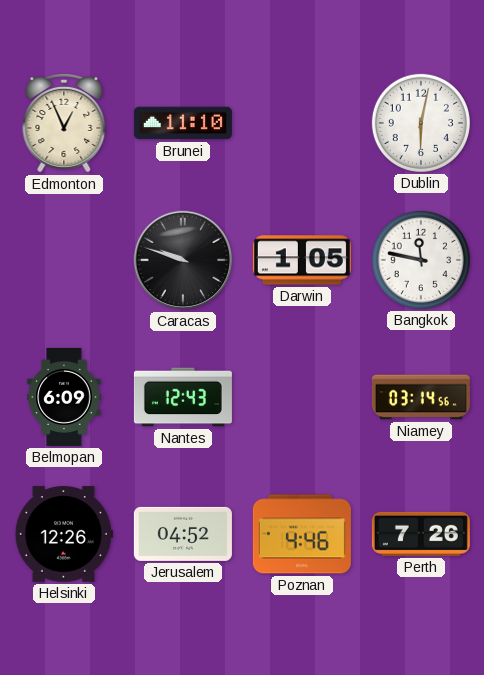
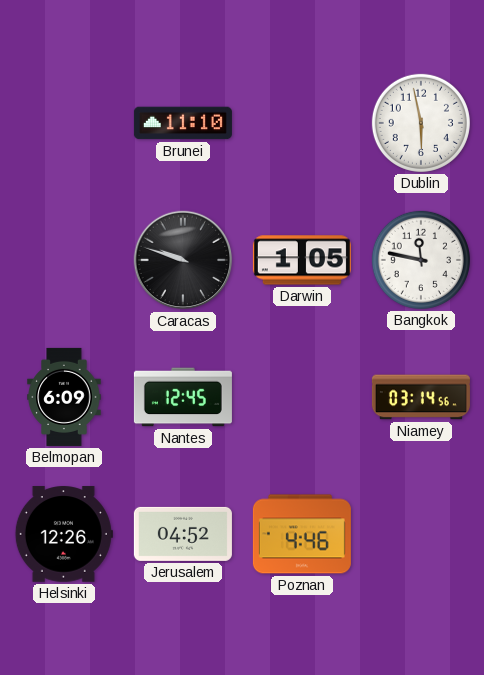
Edmonton: 12:56 -> none
Dublin: 6:02 -> 5:58
Nantes: 12:43 -> 12:45
Perth: 7:26 -> none
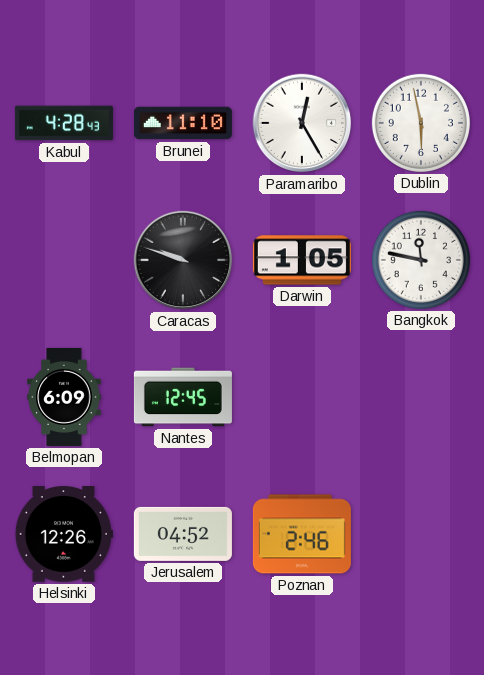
Kabul: none -> 4:28
Paramaribo: none -> 12:25
Niamey: 03:14 -> none
Poznan: 4:46 -> 2:46
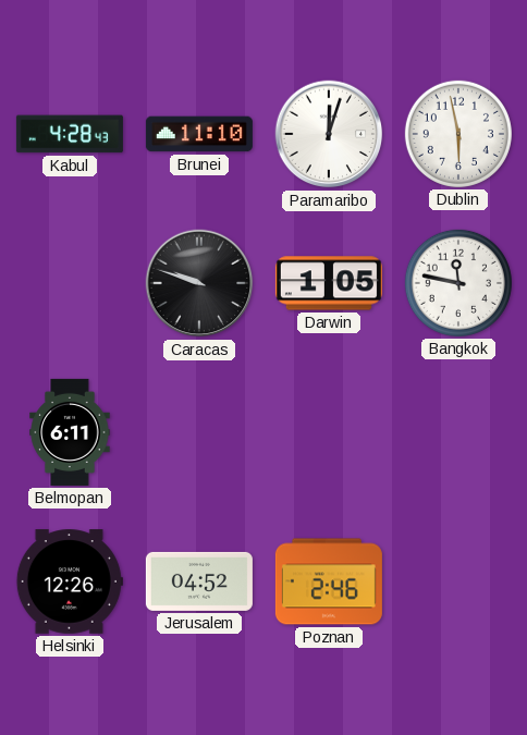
Paramaribo: 12:25 -> 12:03
Belmopan: 6:09 -> 6:11
Nantes: 12:45 -> none
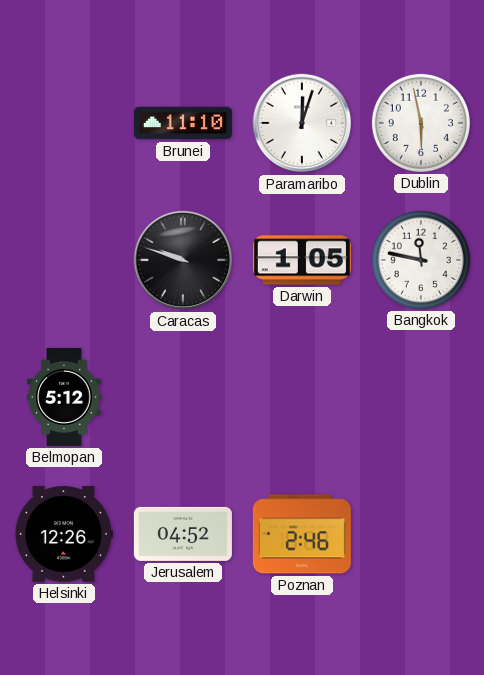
Kabul: 4:28 -> none
Belmopan: 6:11 -> 5:12
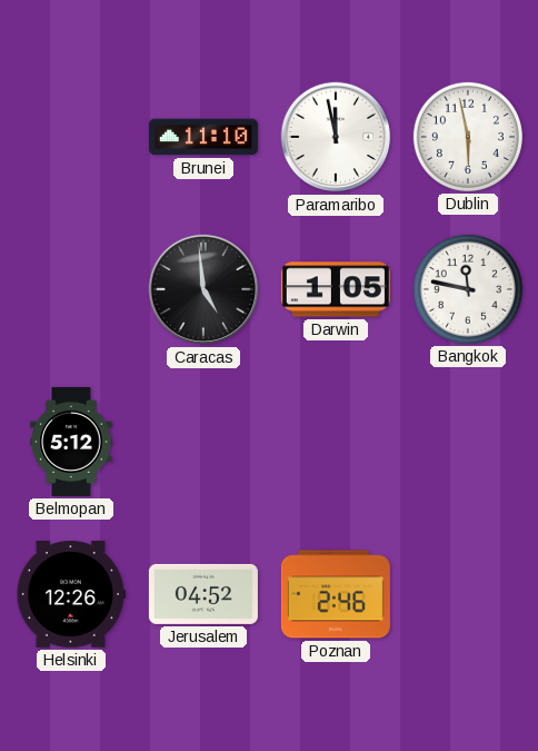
Paramaribo: 12:03 -> 11:58
Caracas: 9:48 -> 4:59
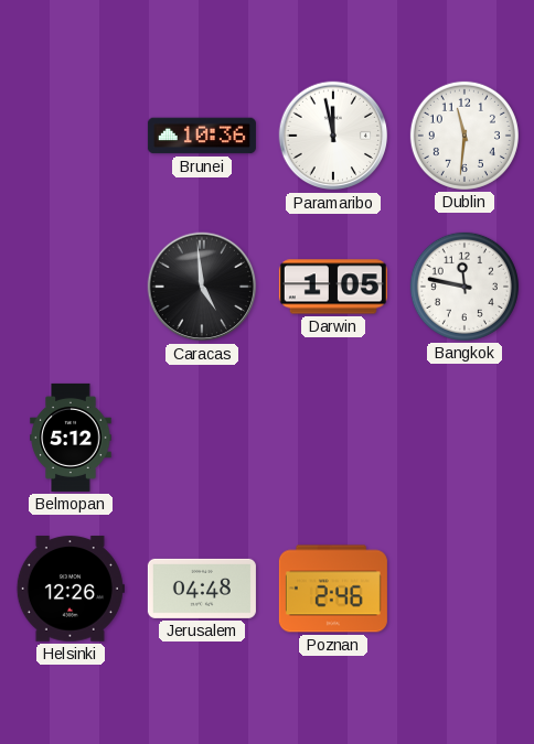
Brunei: 11:10 -> 10:36
Dublin: 5:58 -> 11:31
Jerusalem: 04:52 -> 04:48
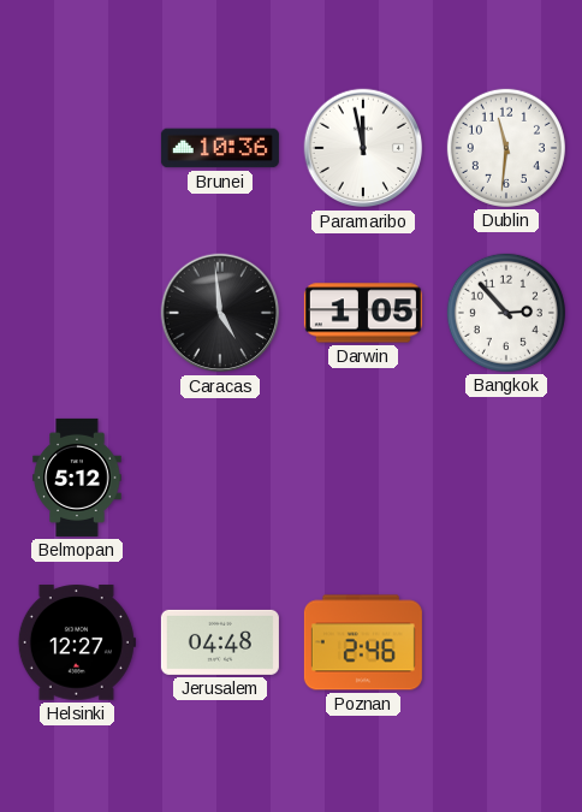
Bangkok: 11:47 -> 2:53
Helsinki: 12:26 -> 12:27
